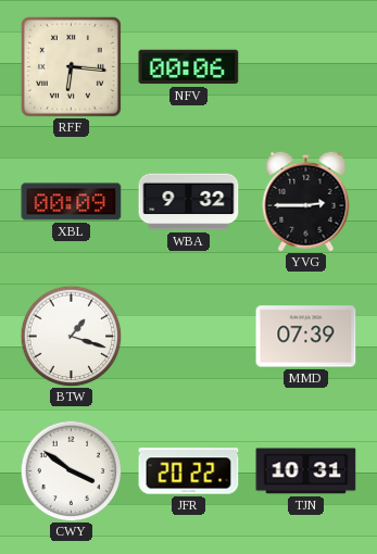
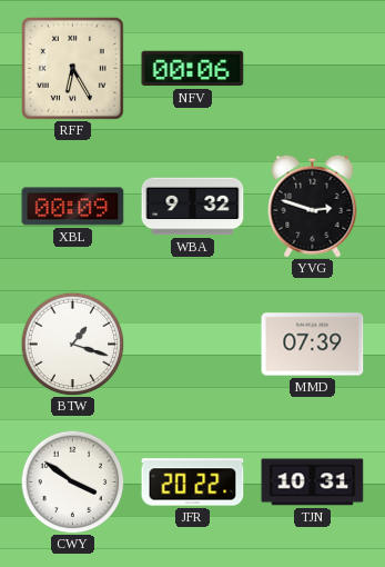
RFF: 6:16 -> 6:25
YVG: 2:45 -> 2:48
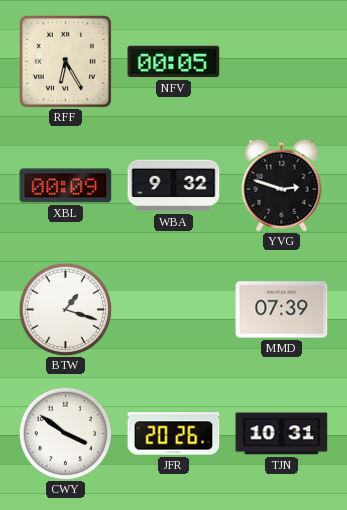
NFV: 00:06 -> 00:05
JFR: 20:22 -> 20:26
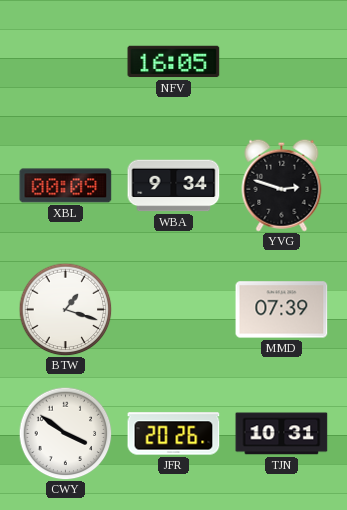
RFF: 6:25 -> none
NFV: 00:05 -> 16:05
WBA: 9:32 -> 9:34
